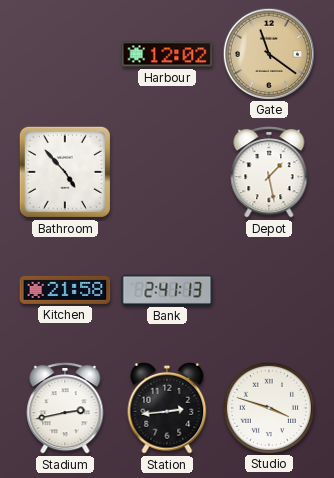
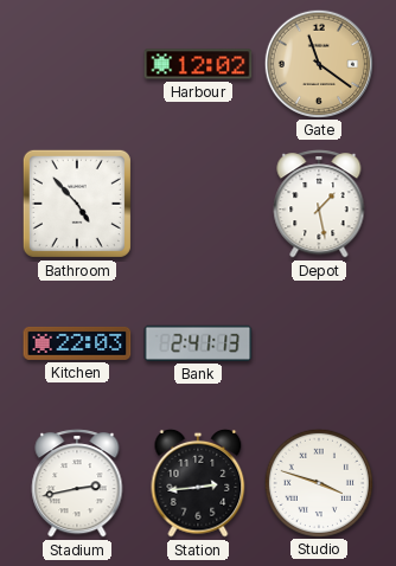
Kitchen: 21:58 -> 22:03
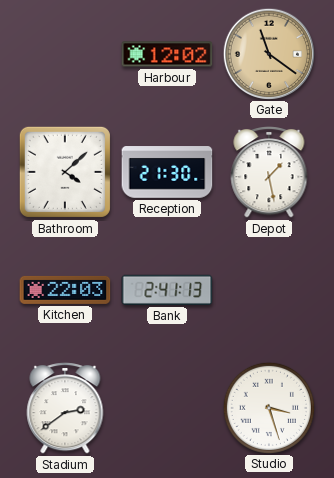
Bathroom: 4:53 -> 4:08
Reception: none -> 21:30
Stadium: 2:43 -> 2:39
Station: 2:44 -> none
Studio: 3:48 -> 3:27
